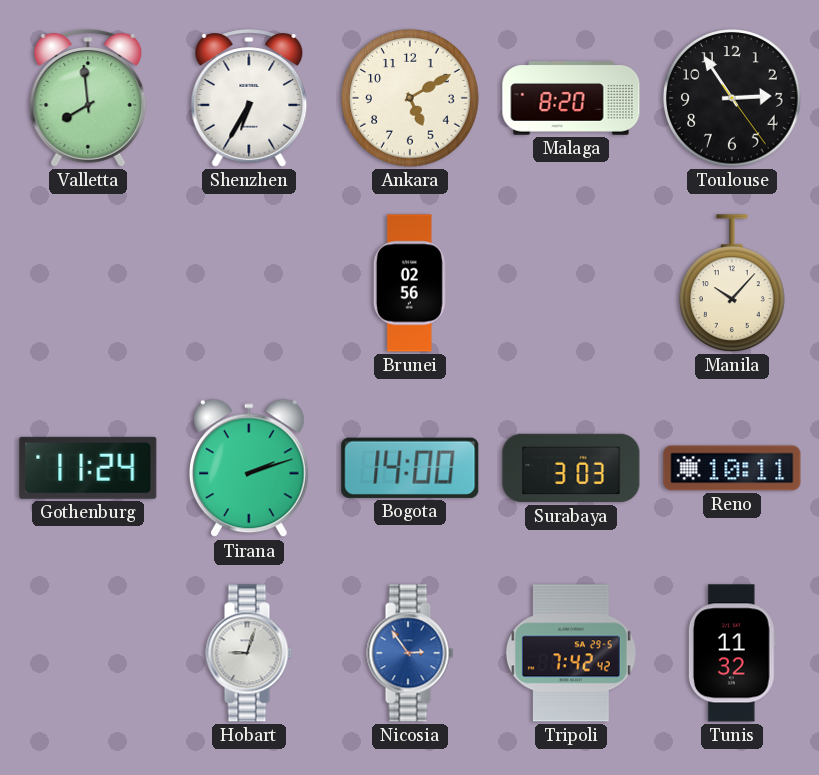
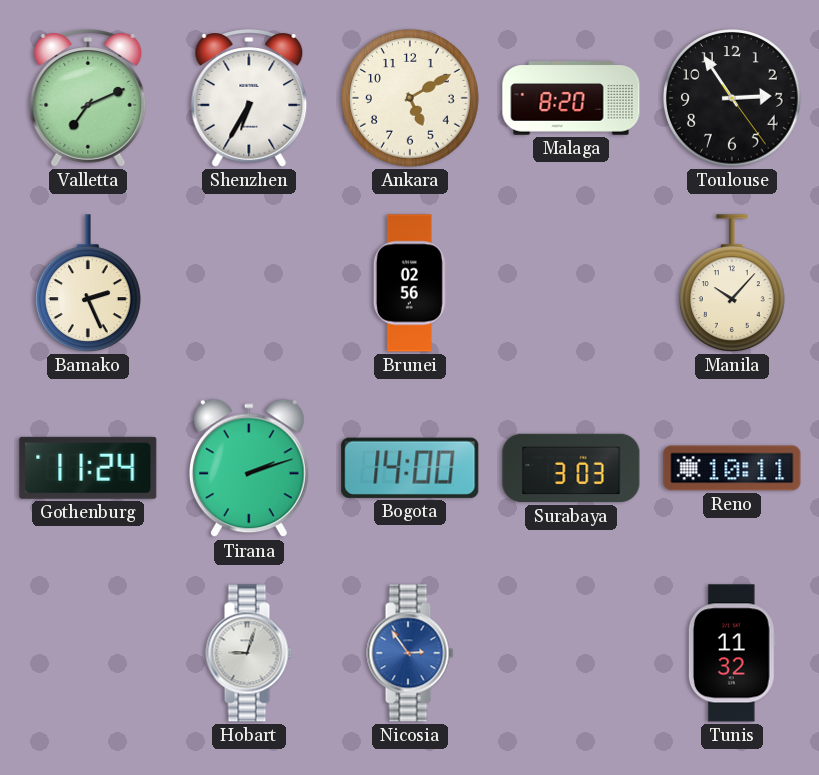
Valletta: 7:59 -> 7:11
Bamako: none -> 2:26
Tripoli: 7:42 -> none
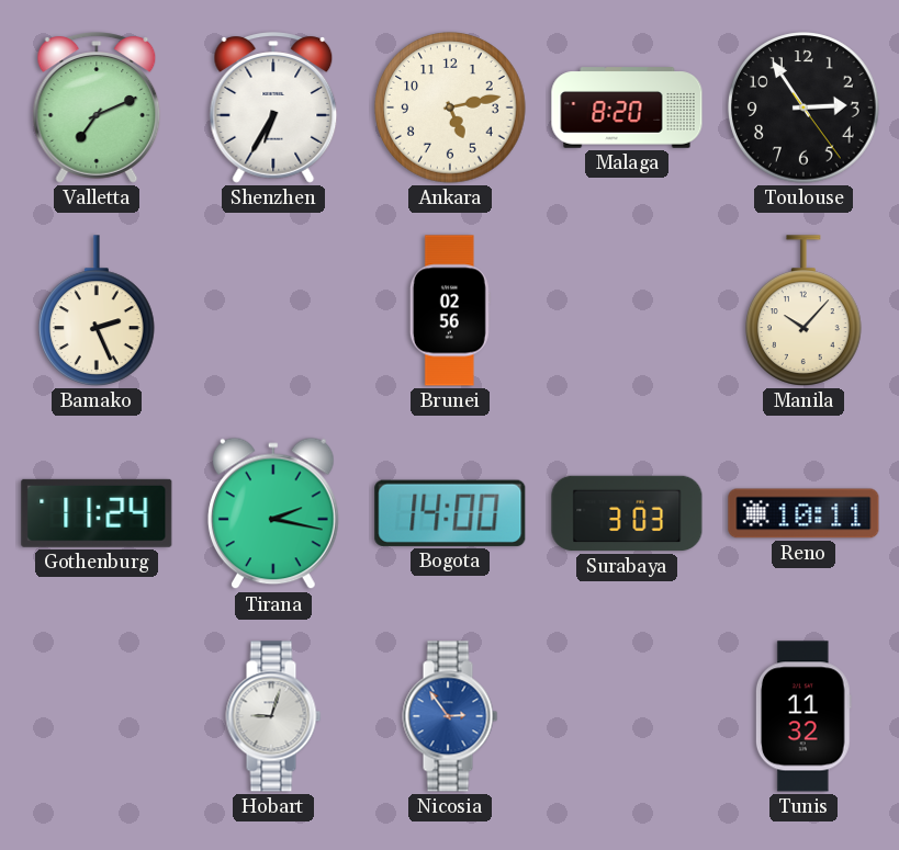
Ankara: 5:10 -> 5:13
Tirana: 2:12 -> 2:17
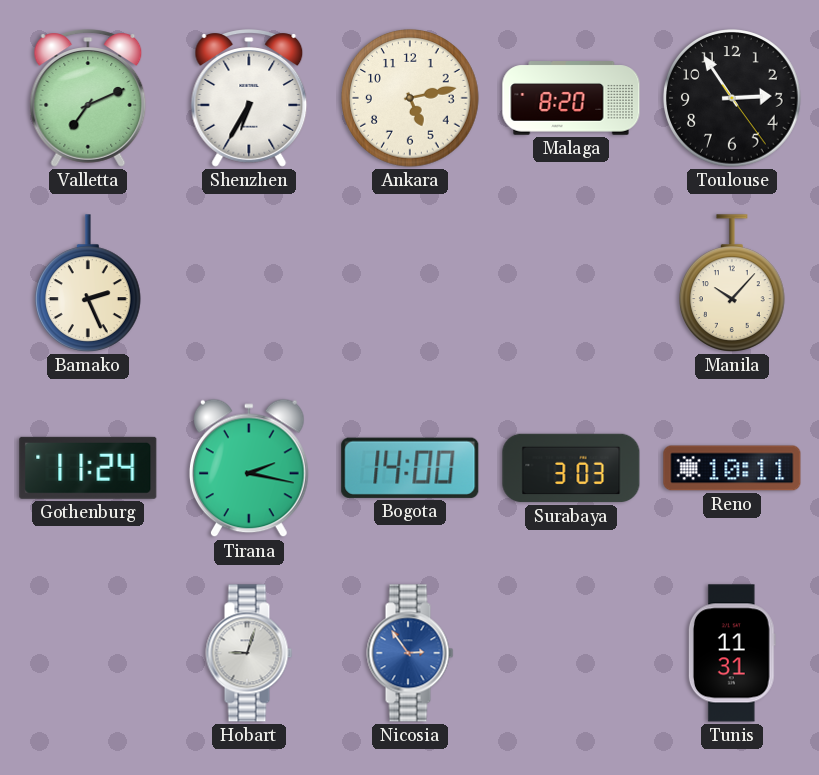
Brunei: 02:56 -> none
Tunis: 11:32 -> 11:31
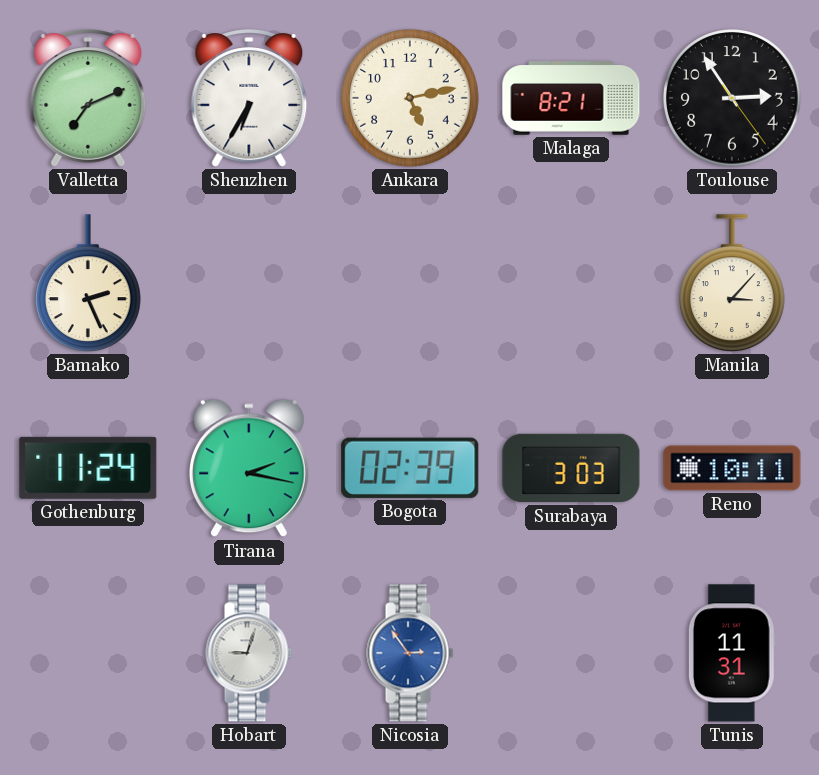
Malaga: 8:20 -> 8:21
Manila: 10:07 -> 3:07
Bogota: 14:00 -> 02:39
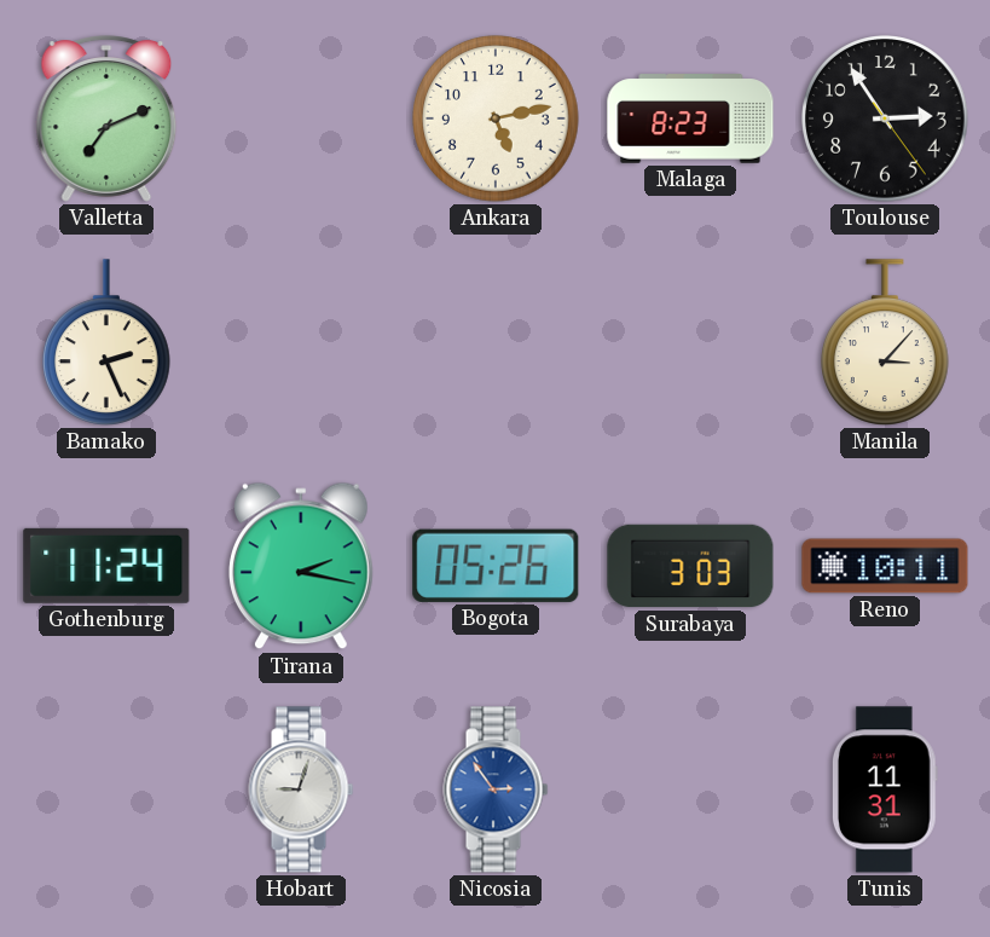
Shenzhen: 6:35 -> none
Malaga: 8:21 -> 8:23
Bogota: 02:39 -> 05:26
